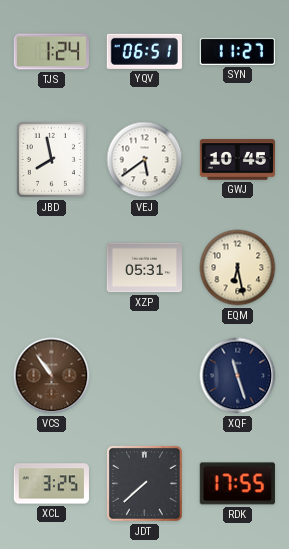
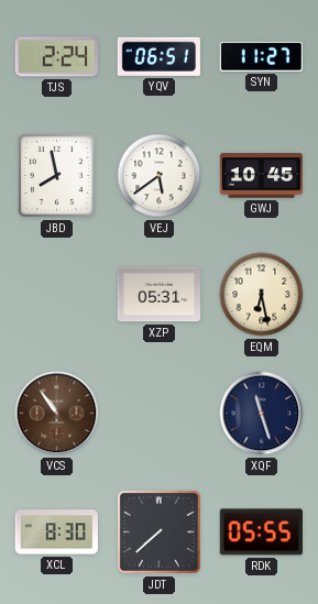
TJS: 1:24 -> 2:24
XCL: 3:25 -> 8:30
RDK: 17:55 -> 05:55
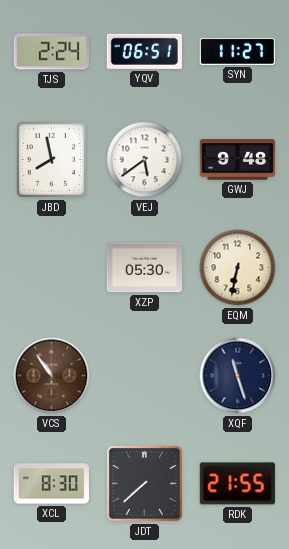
GWJ: 10:45 -> 9:48
XZP: 05:31 -> 05:30
EQM: 6:28 -> 6:32
RDK: 05:55 -> 21:55
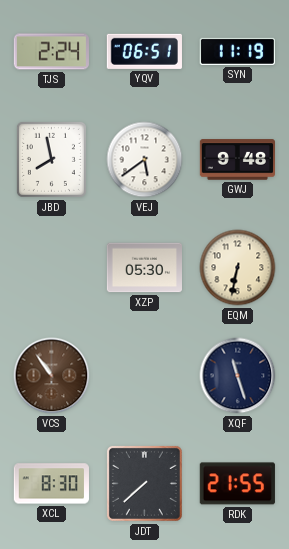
SYN: 11:27 -> 11:19
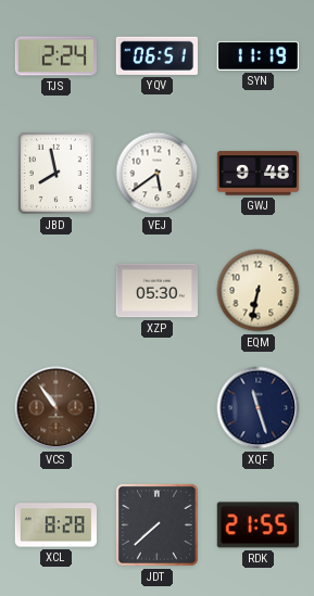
XCL: 8:30 -> 8:28
